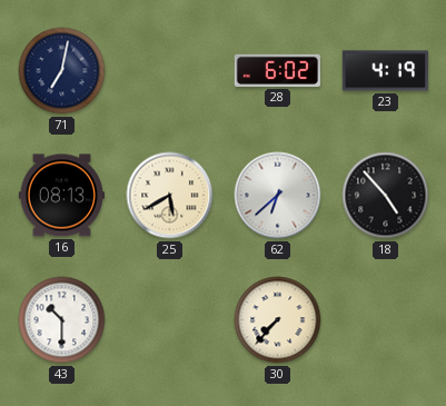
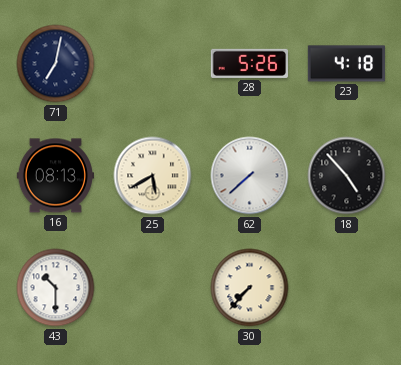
28: 6:02 -> 5:26
23: 4:19 -> 4:18
62: 6:38 -> 7:38
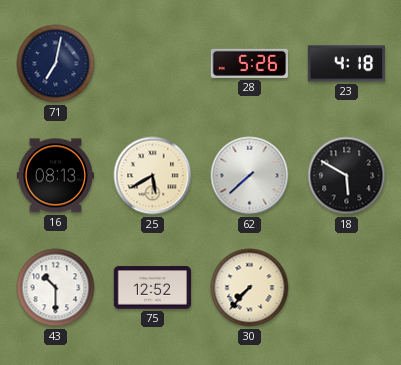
18: 4:53 -> 5:50
75: none -> 12:52
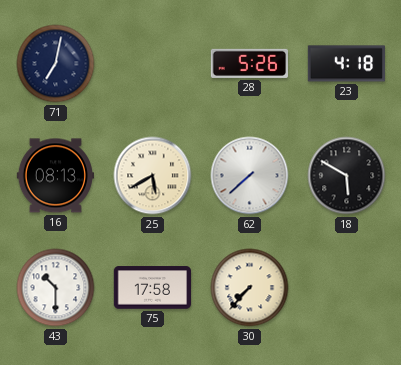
75: 12:52 -> 17:58
